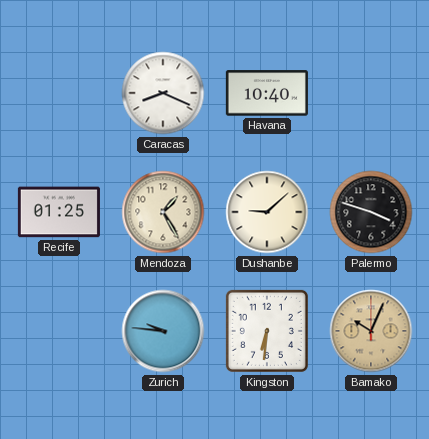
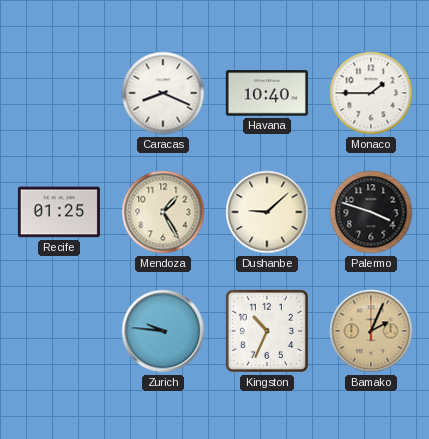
Monaco: none -> 1:45
Kingston: 6:31 -> 10:34
Bamako: 10:04 -> 2:04
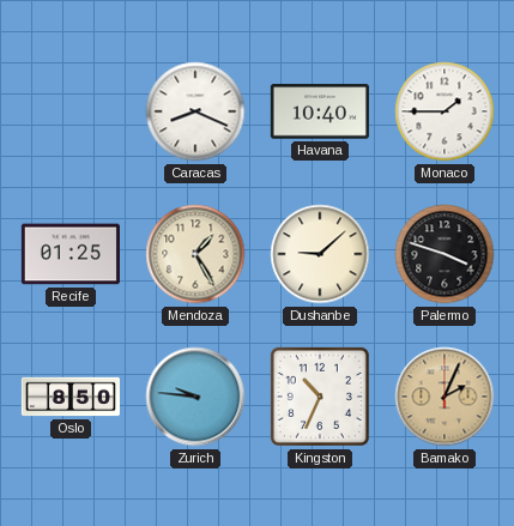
Oslo: none -> 8:50
